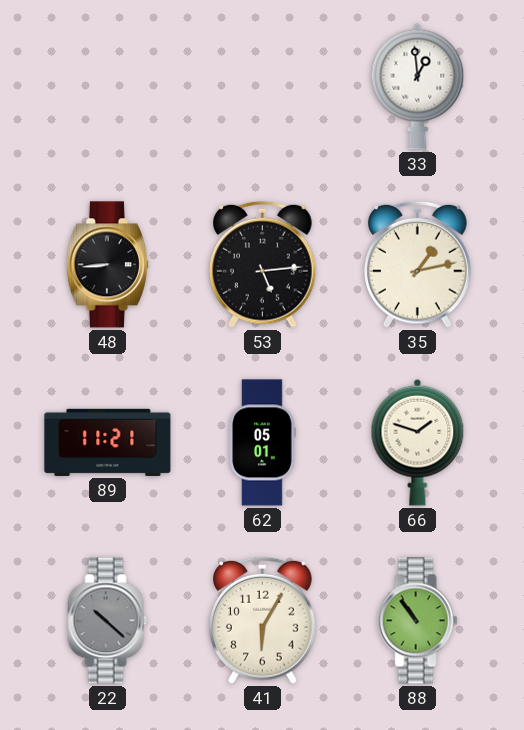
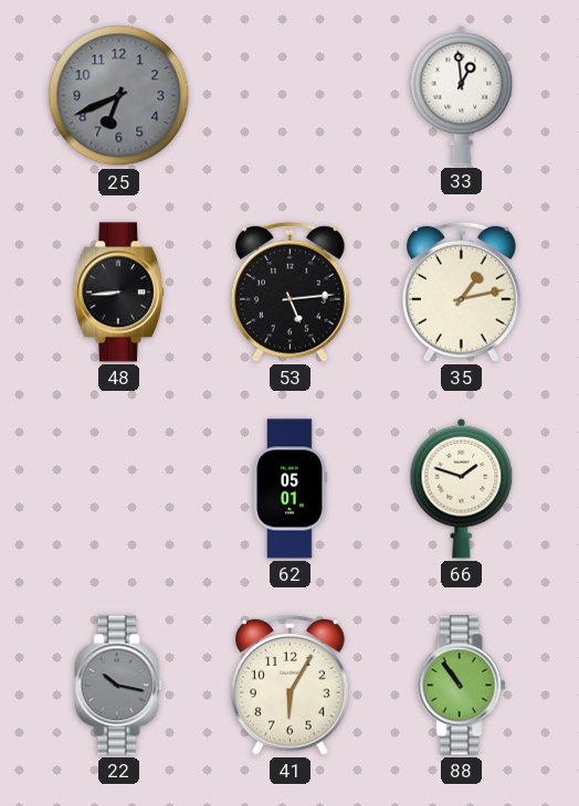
25: none -> 6:41
89: 11:21 -> none
22: 10:22 -> 10:17
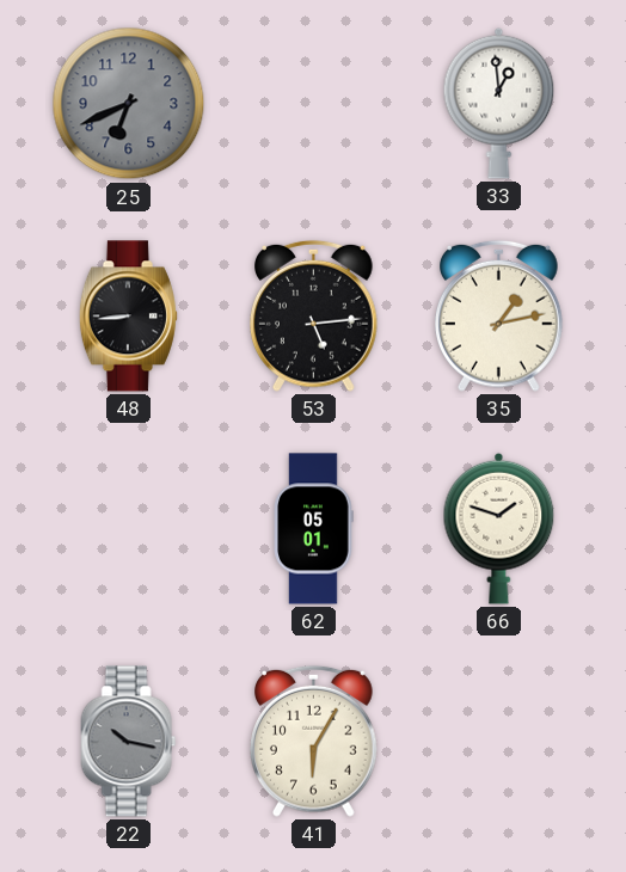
88: 10:54 -> none
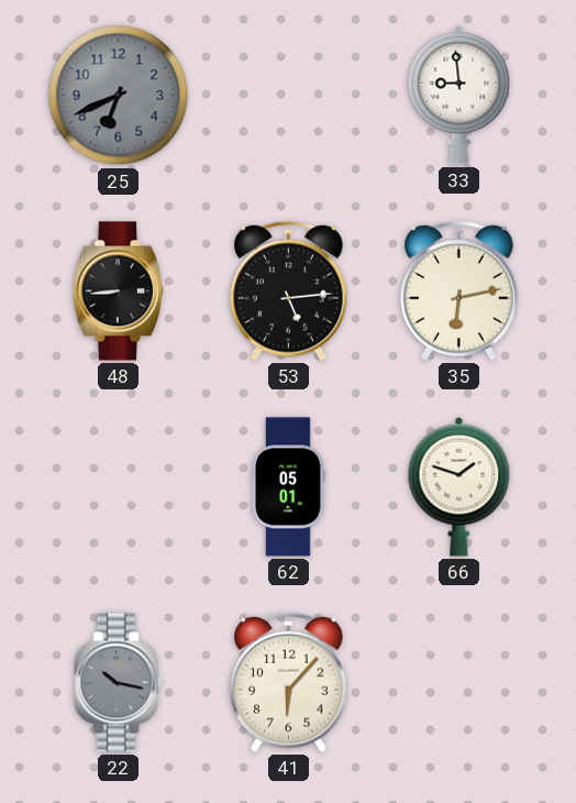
33: 12:59 -> 8:59
35: 1:13 -> 6:13
41: 6:05 -> 6:07
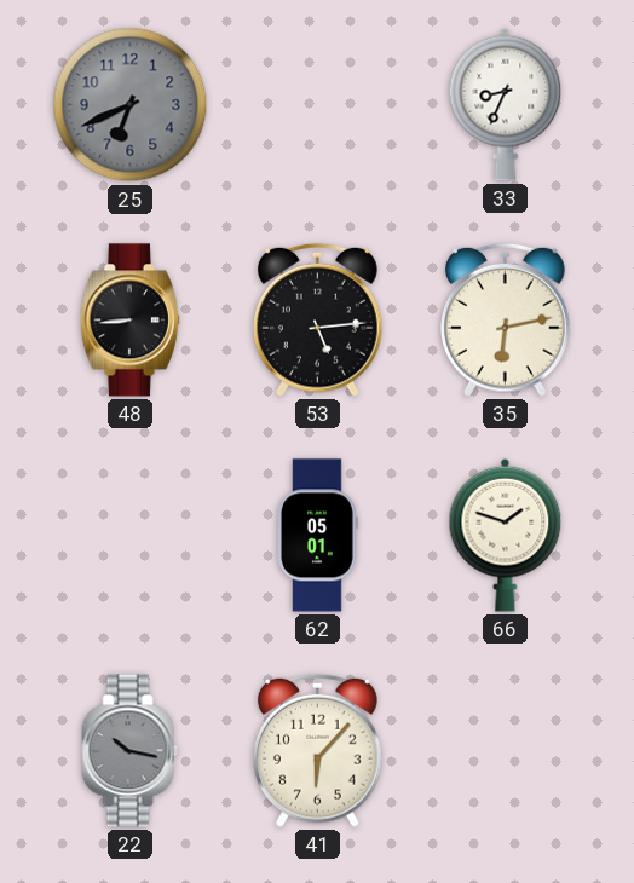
33: 8:59 -> 8:34
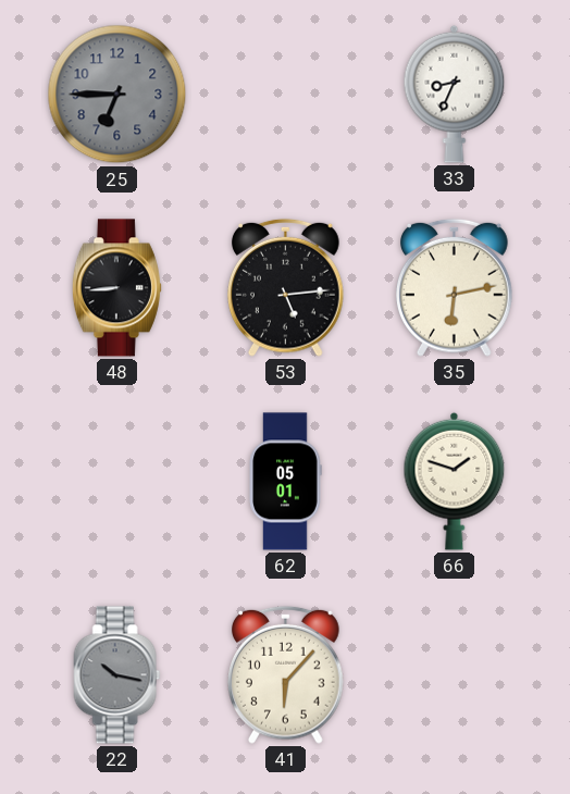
25: 6:41 -> 6:45
